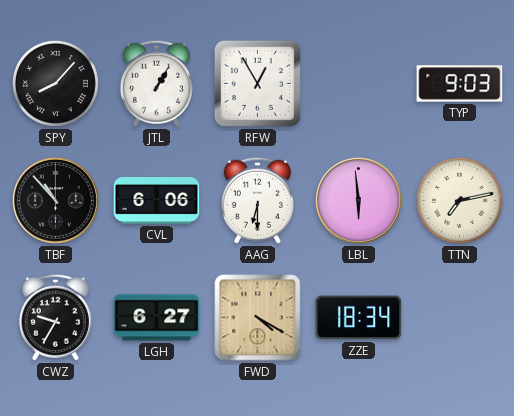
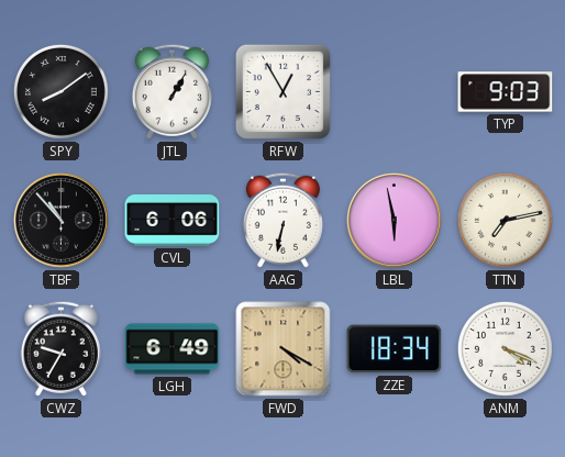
SPY: 8:07 -> 8:09
AAG: 6:30 -> 6:32
LBL: 5:59 -> 5:58
LGH: 6:27 -> 6:49
ANM: none -> 4:19
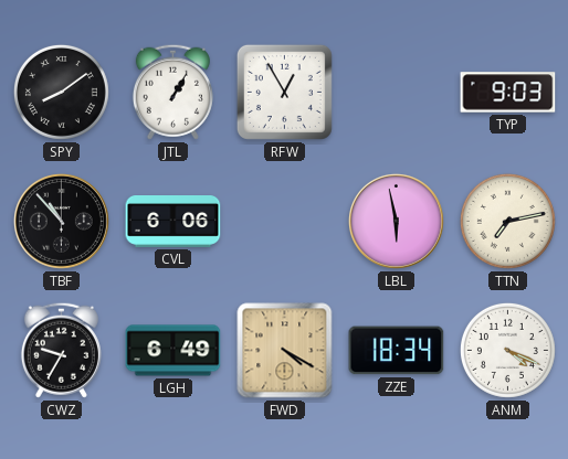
AAG: 6:32 -> none
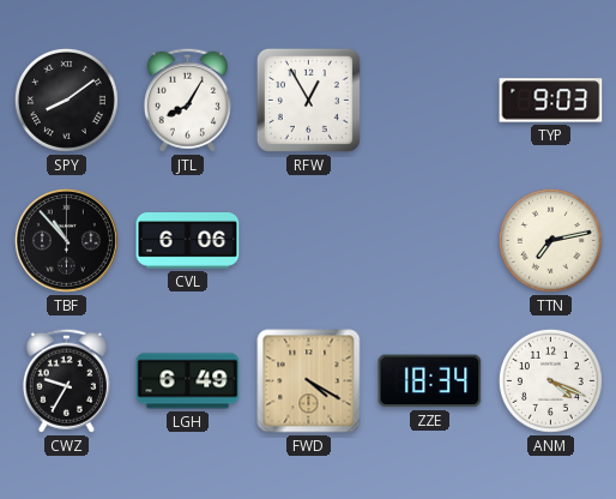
JTL: 1:05 -> 8:05
LBL: 5:58 -> none
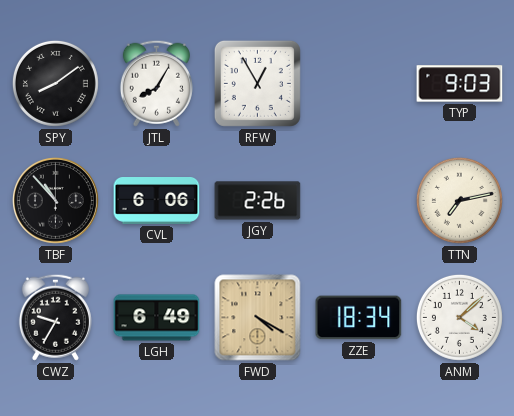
JGY: none -> 2:26
ANM: 4:19 -> 4:08
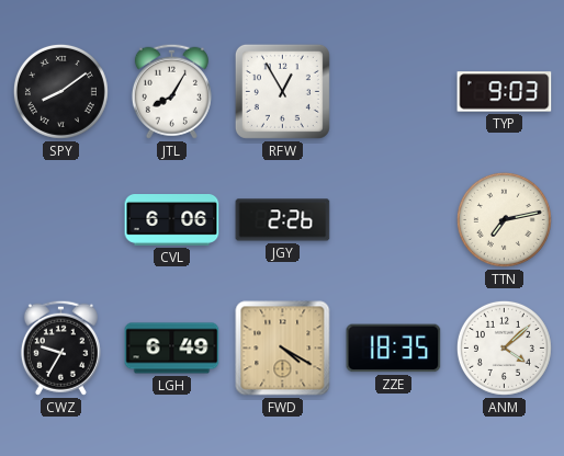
TBF: 10:53 -> none
ZZE: 18:34 -> 18:35
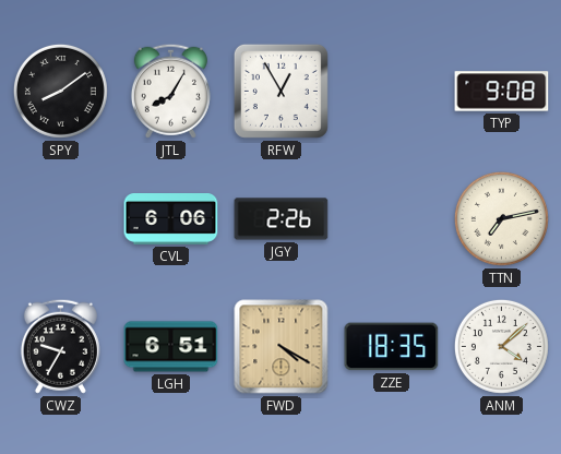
TYP: 9:03 -> 9:08
LGH: 6:49 -> 6:51
